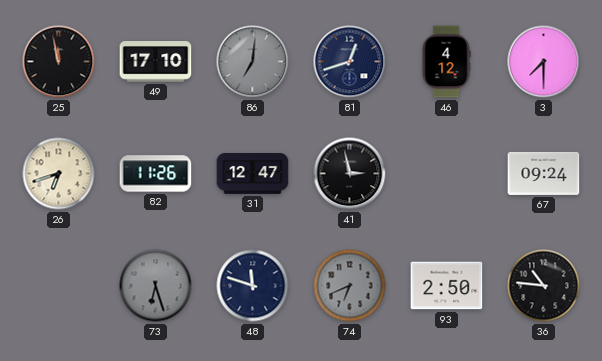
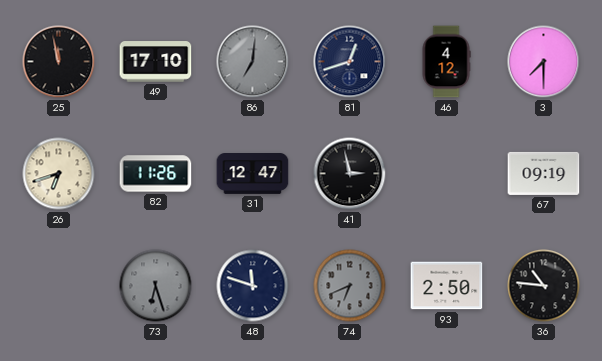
67: 09:24 -> 09:19
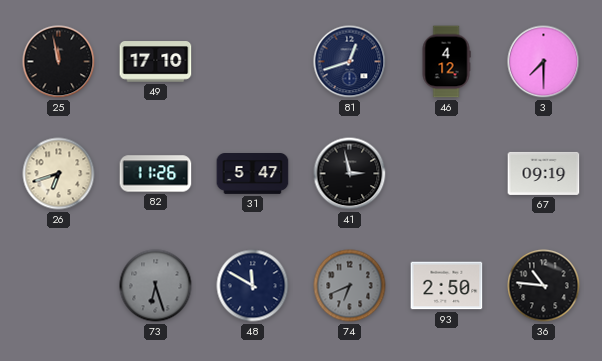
86: 7:01 -> none
31: 12:47 -> 5:47
48: 11:48 -> 11:50
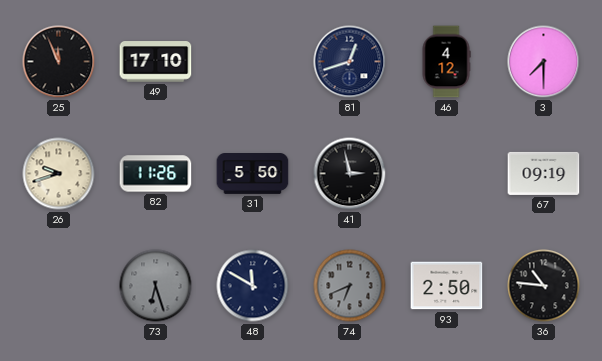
25: 11:58 -> 11:56
26: 6:42 -> 9:42
31: 5:47 -> 5:50
